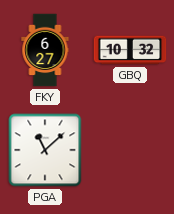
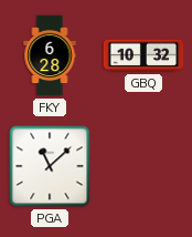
FKY: 6:27 -> 6:28
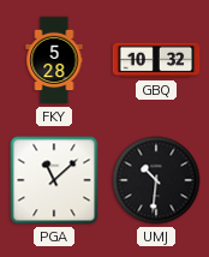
FKY: 6:28 -> 5:28
UMJ: none -> 10:31
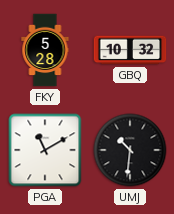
PGA: 11:08 -> 11:10
